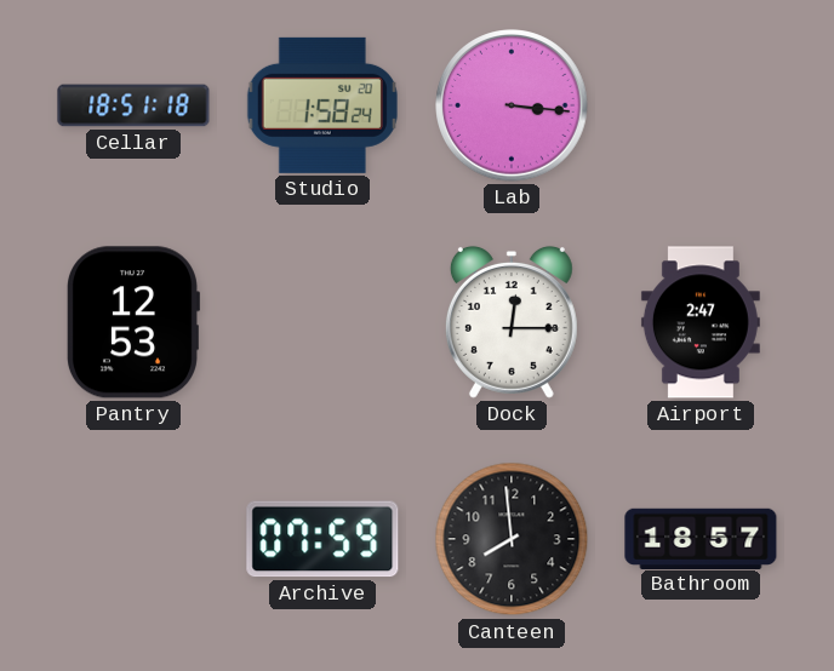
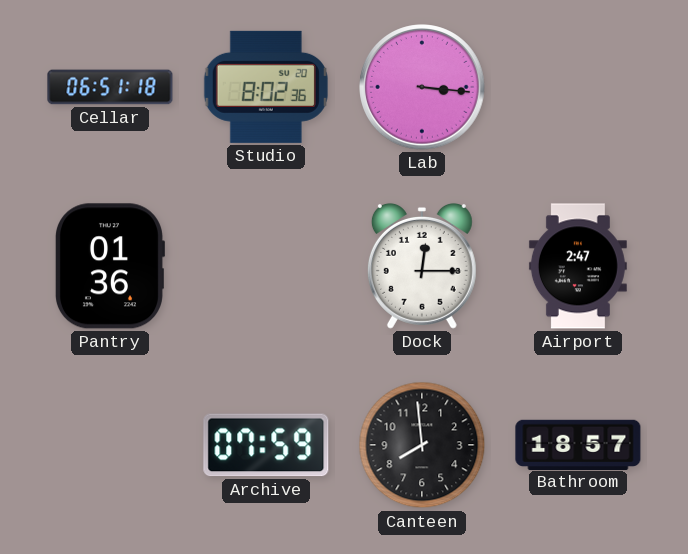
Cellar: 18:51 -> 06:51
Studio: 1:58 -> 8:02
Pantry: 12:53 -> 01:36
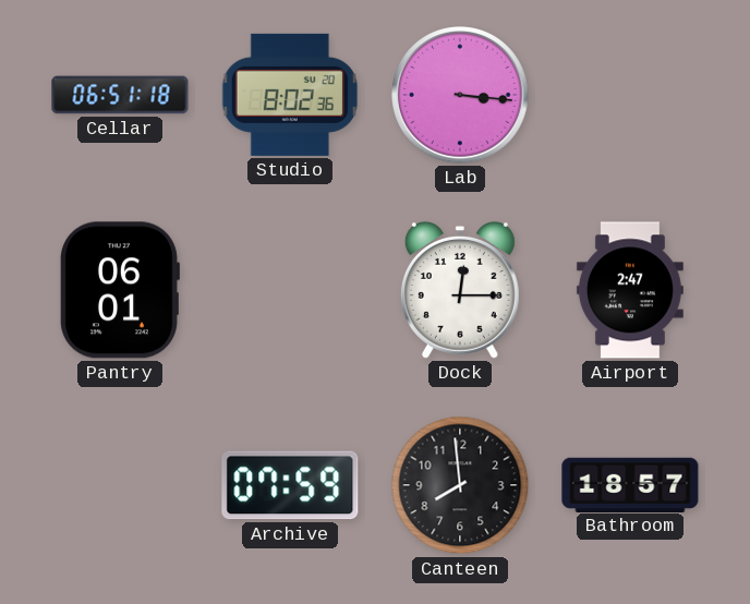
Pantry: 01:36 -> 06:01
